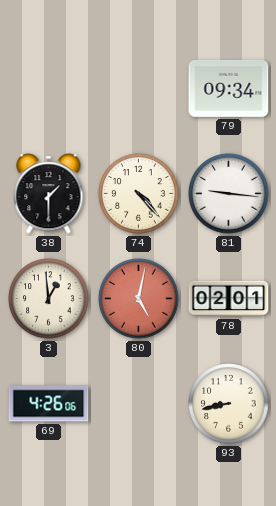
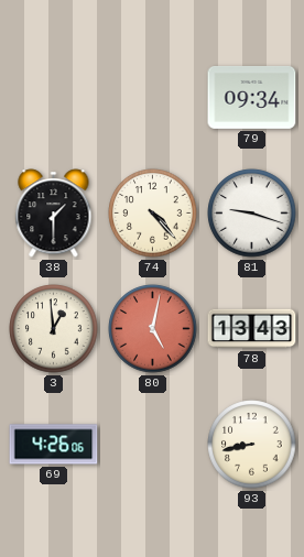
81: 9:16 -> 9:18
78: 02:01 -> 13:43
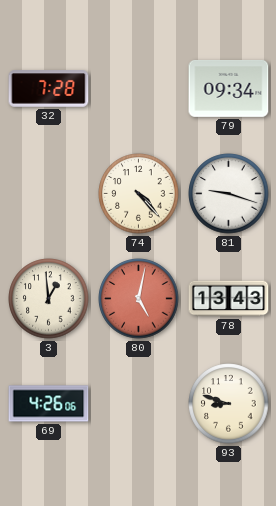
32: none -> 7:28
38: 1:30 -> none
93: 8:43 -> 8:48
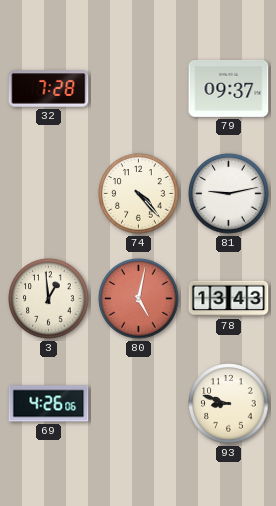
79: 09:34 -> 09:37
81: 9:18 -> 9:13
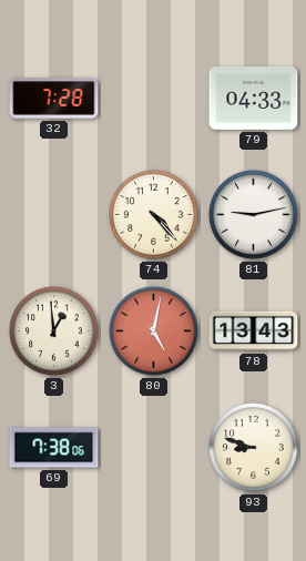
79: 09:37 -> 04:33
69: 4:26 -> 7:38
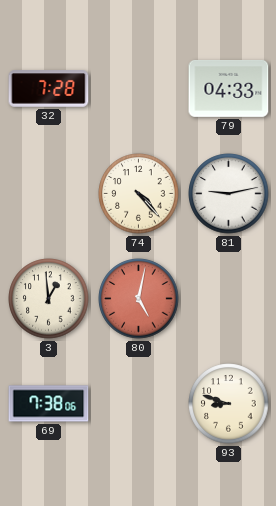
78: 13:43 -> none
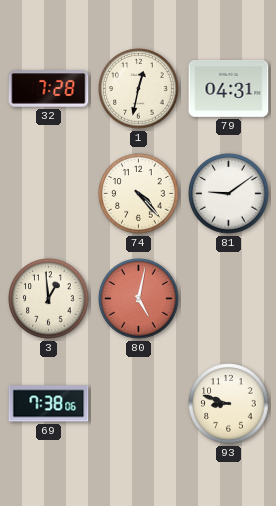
1: none -> 12:32
79: 04:33 -> 04:31
81: 9:13 -> 9:09
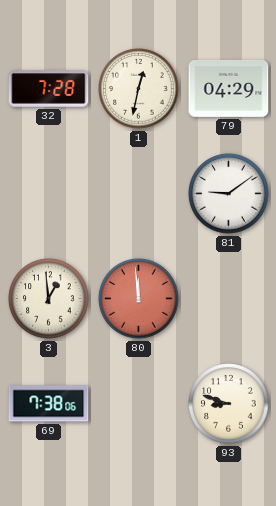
79: 04:31 -> 04:29
74: 4:23 -> none
80: 5:02 -> 11:59
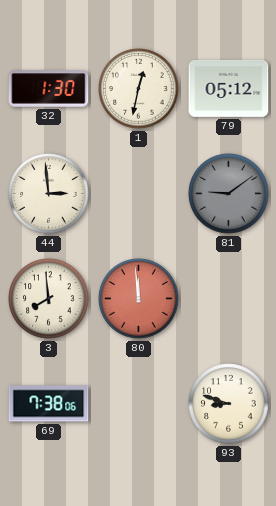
32: 7:28 -> 1:30
79: 04:29 -> 05:12
44: none -> 2:59
81 dial: white -> grey
3: 12:59 -> 7:59
